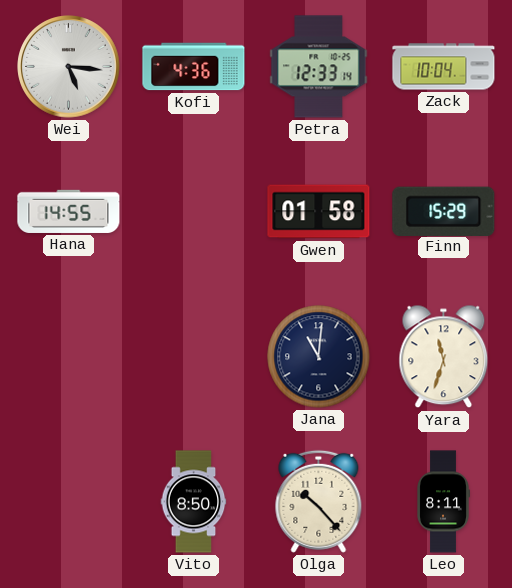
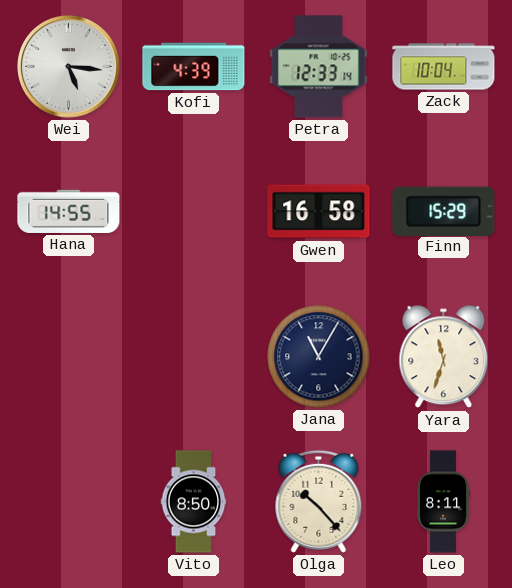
Kofi: 4:36 -> 4:39
Gwen: 01:58 -> 16:58
Jana: 11:01 -> 11:05
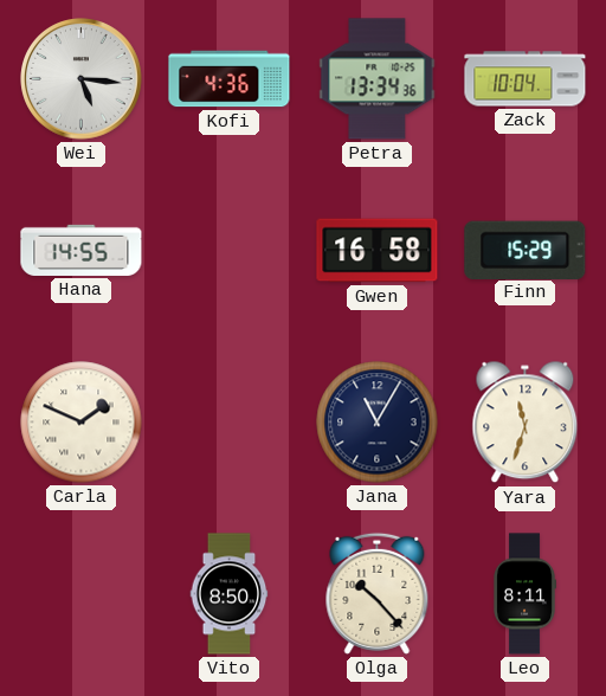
Kofi: 4:39 -> 4:36
Petra: 12:33 -> 13:34
Carla: none -> 1:49
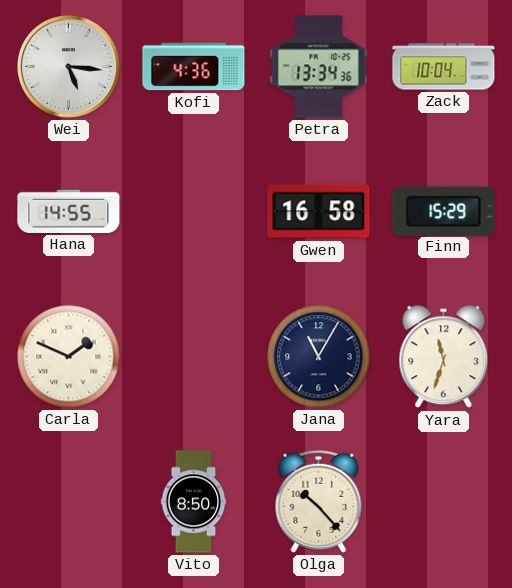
Leo: 8:11 -> none
